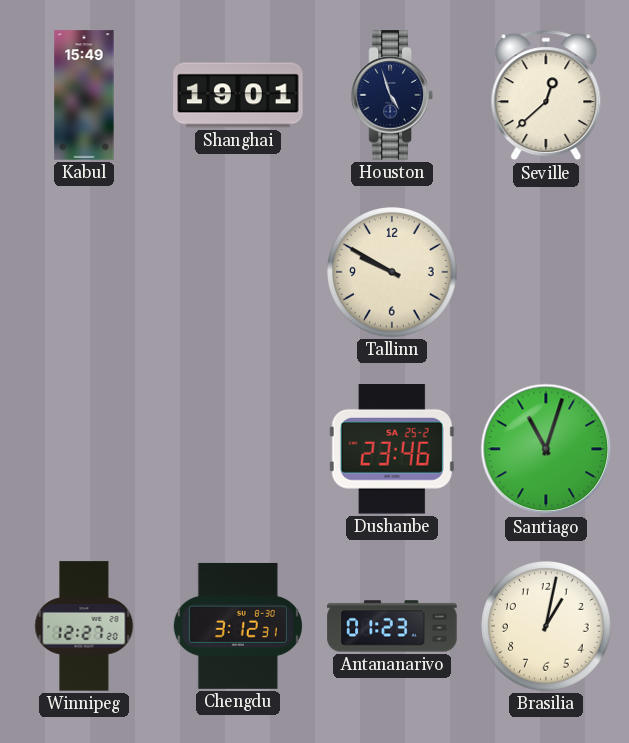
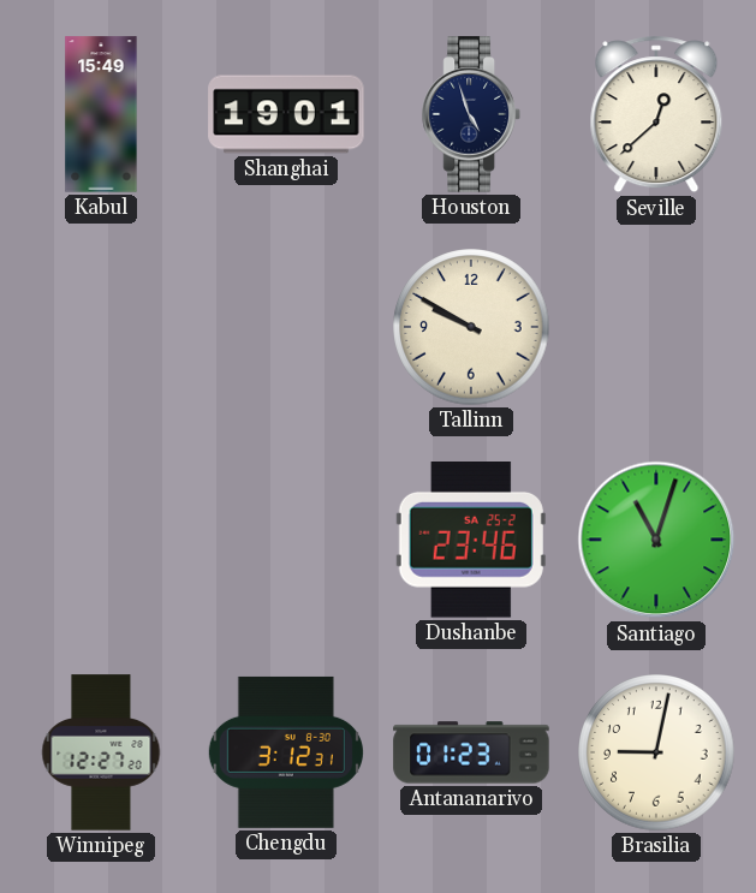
Brasilia: 1:02 -> 9:02
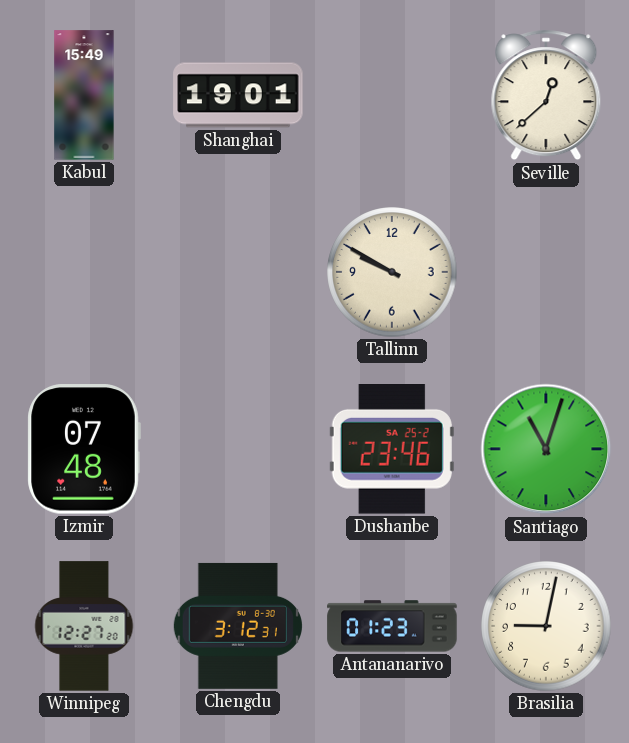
Houston: 4:57 -> none
Izmir: none -> 07:48
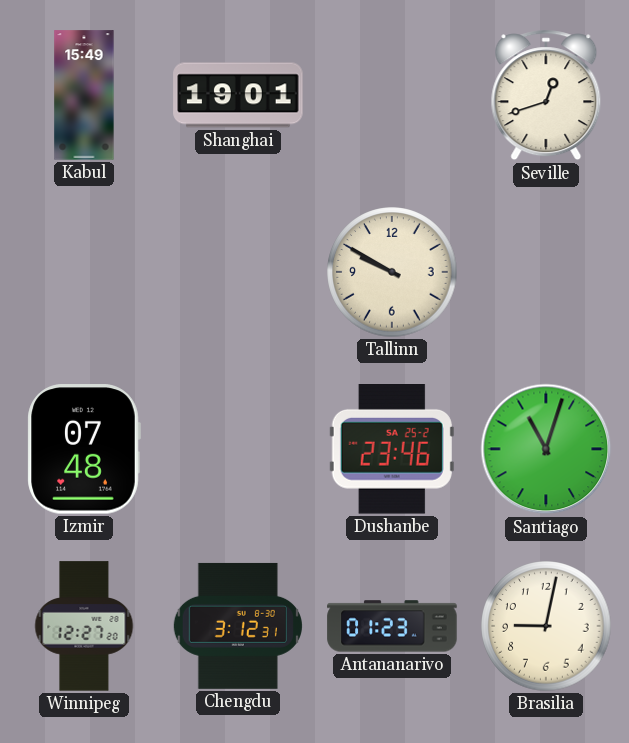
Seville: 12:38 -> 12:42
